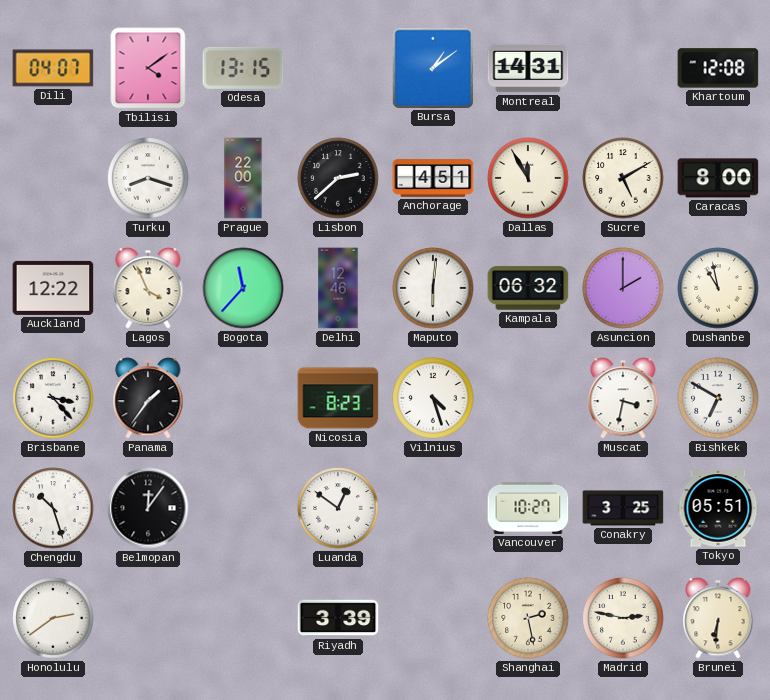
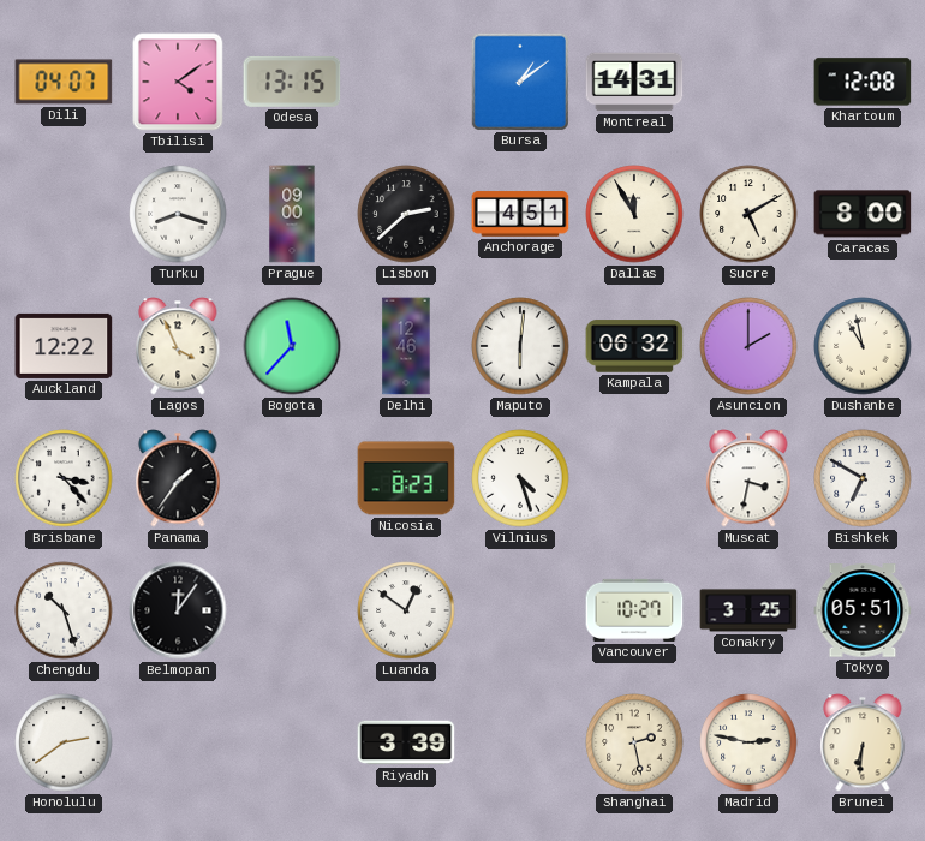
Prague: 22:00 -> 09:00
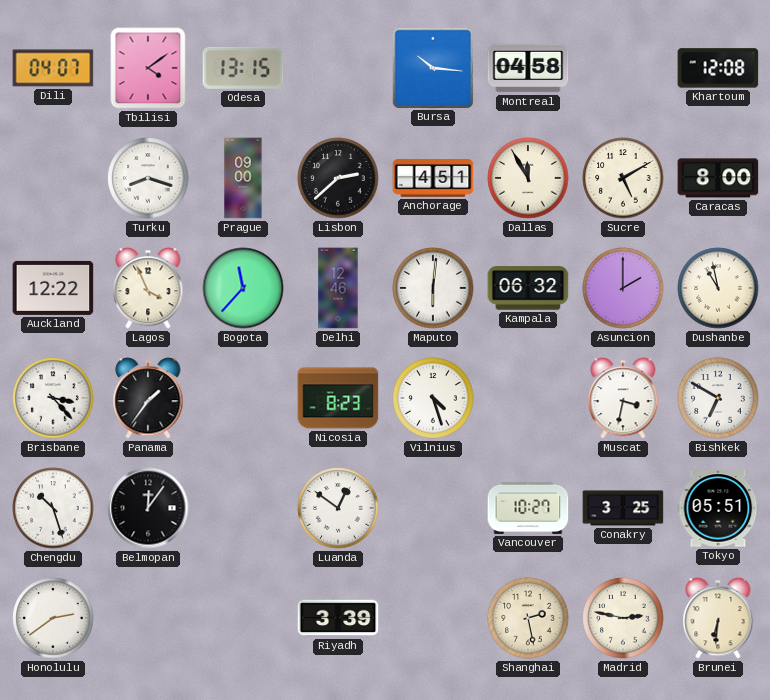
Bursa: 1:09 -> 10:16
Montreal: 14:31 -> 04:58
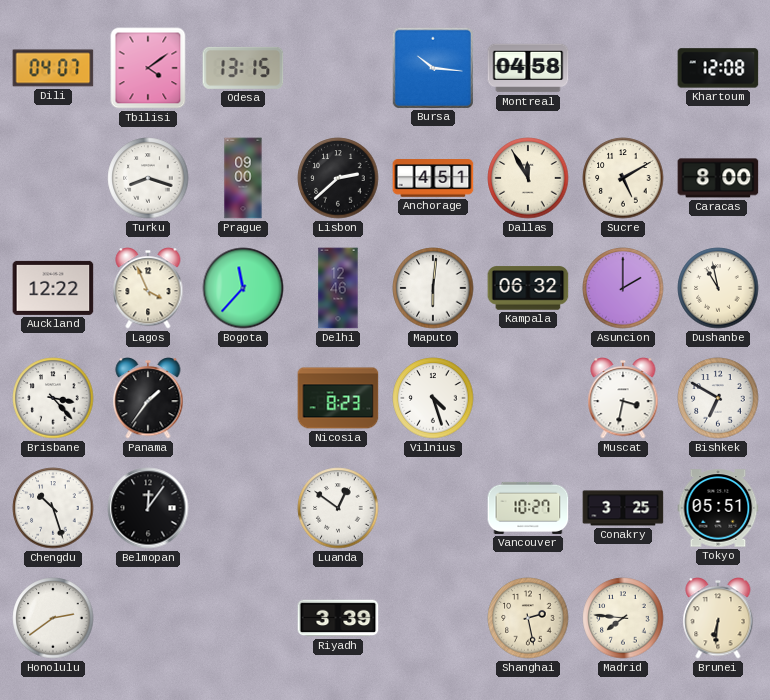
Madrid: 2:47 -> 7:46
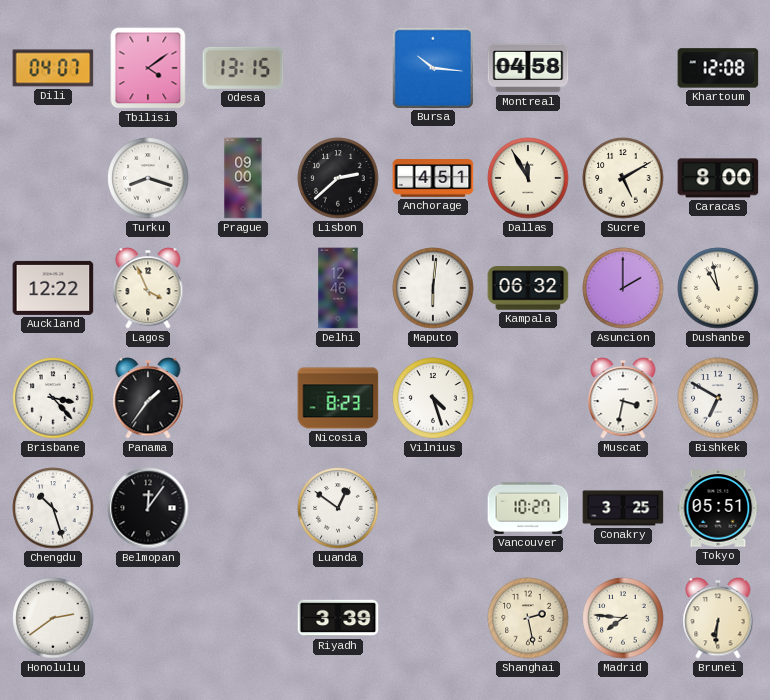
Bogota: 11:37 -> none
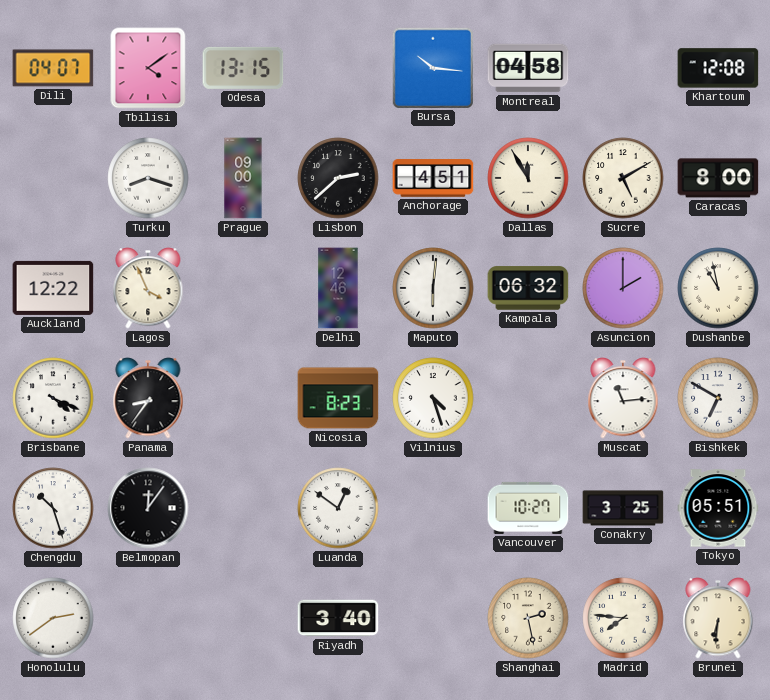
Brisbane: 3:23 -> 4:19
Panama: 1:36 -> 8:36
Muscat: 3:32 -> 11:14
Riyadh: 3:39 -> 3:40
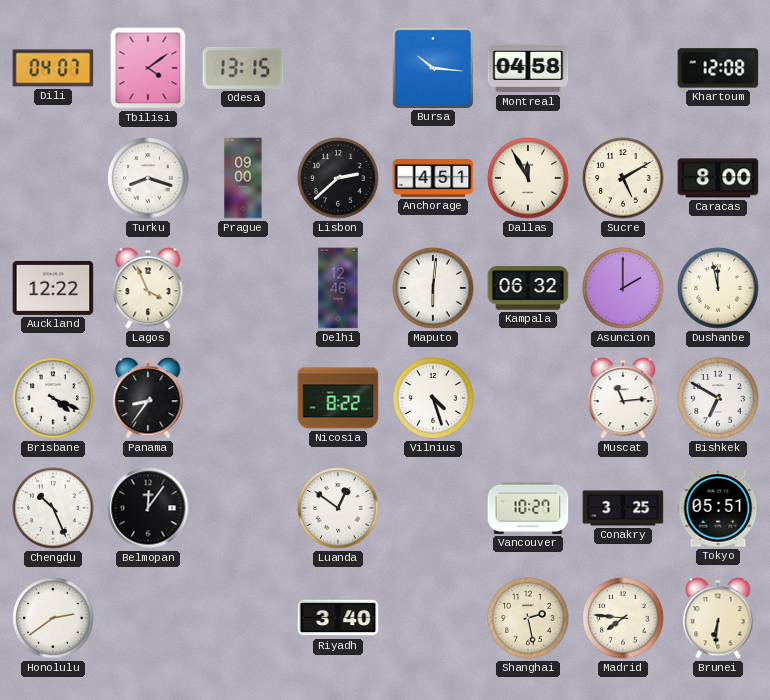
Dushanbe: 10:58 -> 11:58
Nicosia: 8:23 -> 8:22
Chengdu: 10:27 -> 10:26
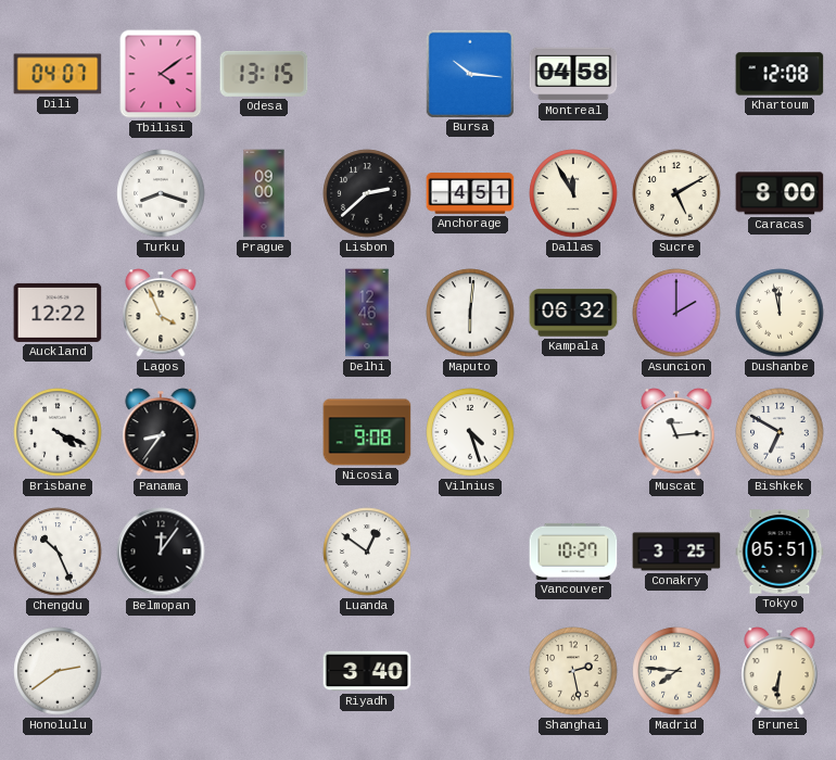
Nicosia: 8:22 -> 9:08
